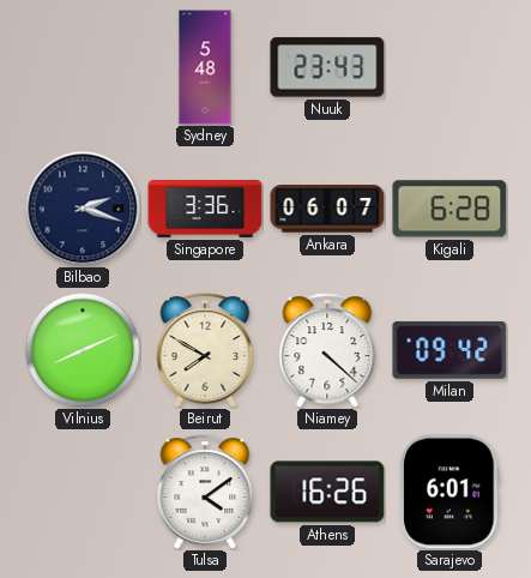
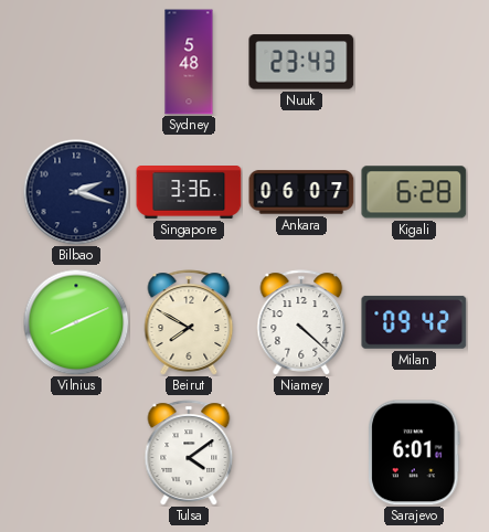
Athens: 16:26 -> none
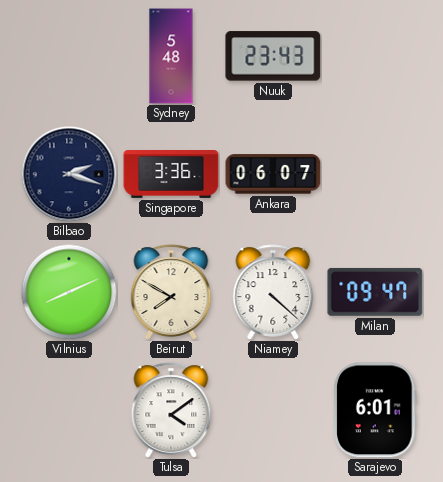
Kigali: 6:28 -> none
Milan: 09:42 -> 09:47
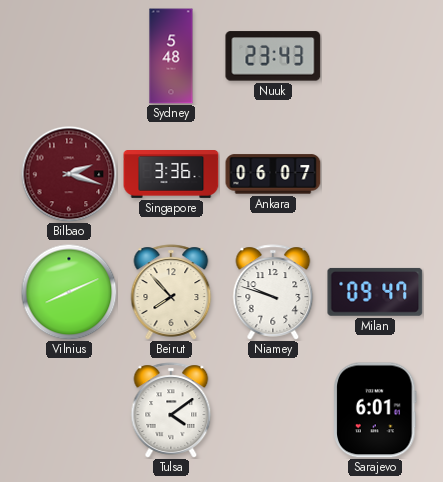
Bilbao dial: navy -> burgundy
Beirut: 7:50 -> 7:53
Niamey: 4:22 -> 9:48
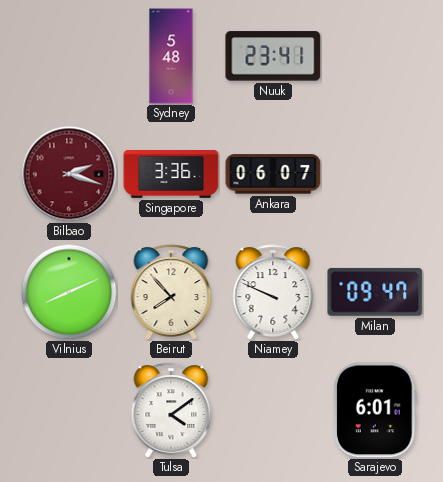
Nuuk: 23:43 -> 23:41
Niamey: 9:48 -> 9:49
